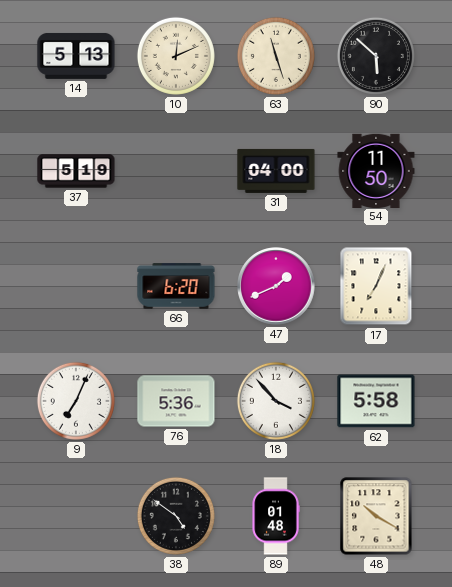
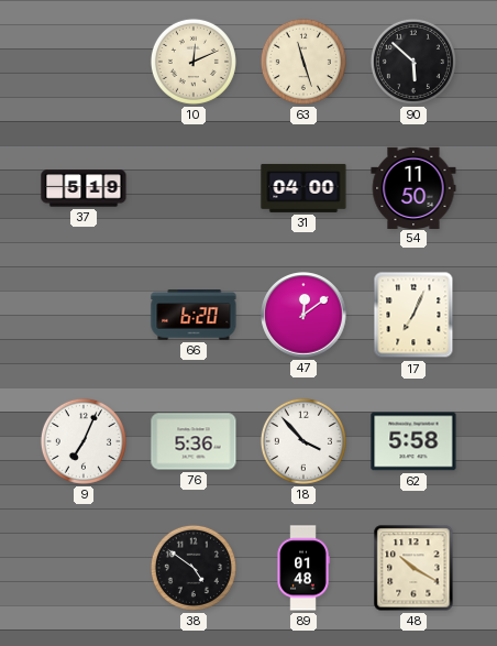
14: 5:13 -> none
47: 1:41 -> 12:09
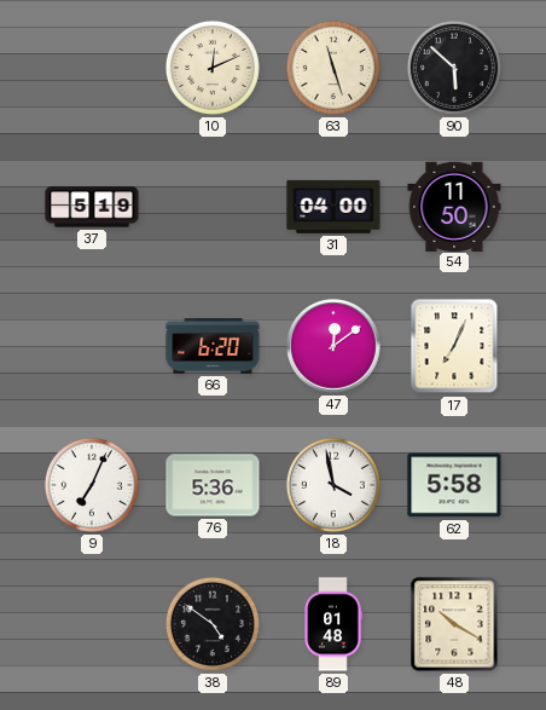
18: 3:53 -> 3:58
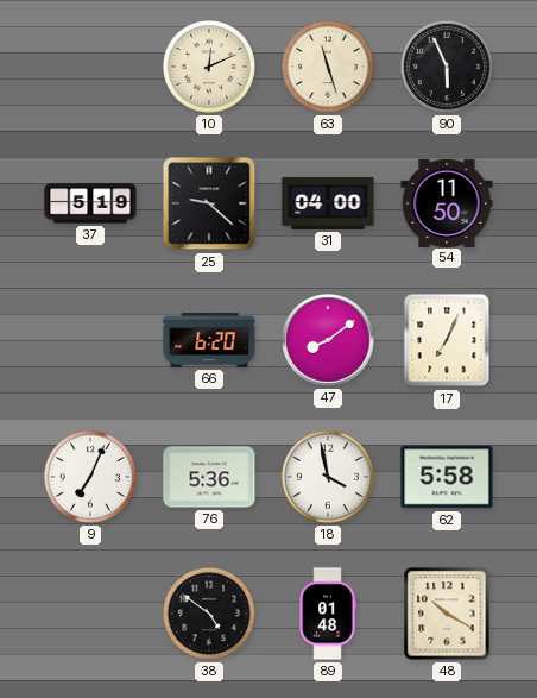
90: 5:52 -> 5:56
25: none -> 9:22
47: 12:09 -> 8:09
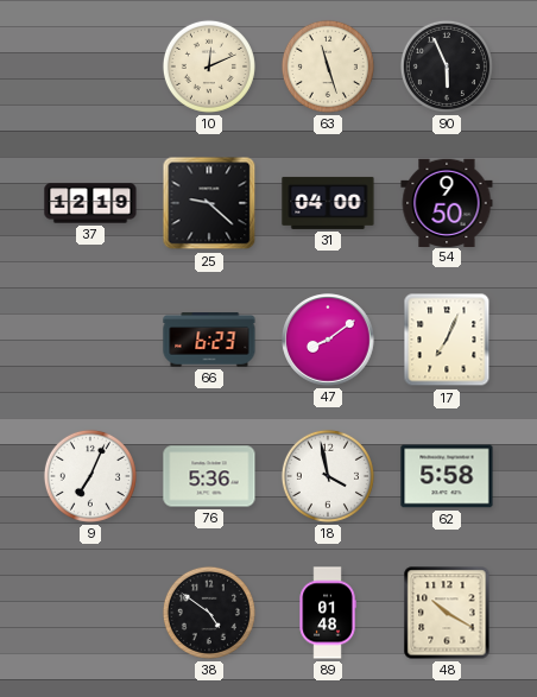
37: 5:19 -> 12:19
54: 11:50 -> 9:50
66: 6:20 -> 6:23
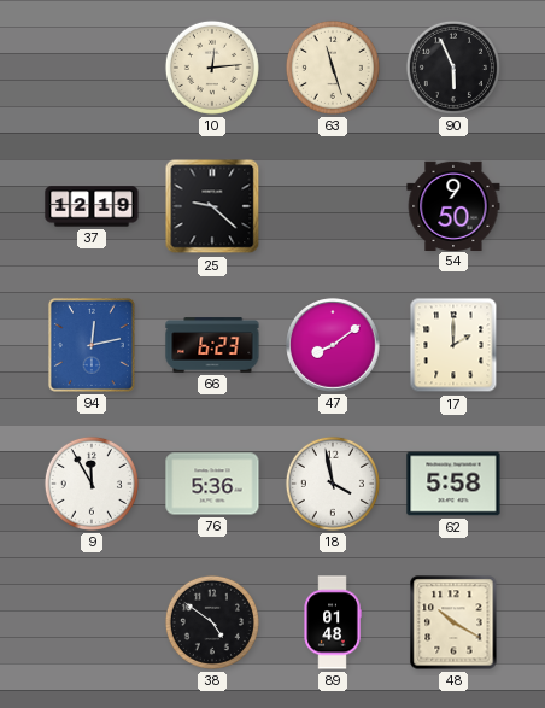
10: 12:11 -> 12:14
31: 04:00 -> none
94: none -> 12:13
17: 7:04 -> 2:00
9: 7:04 -> 11:55
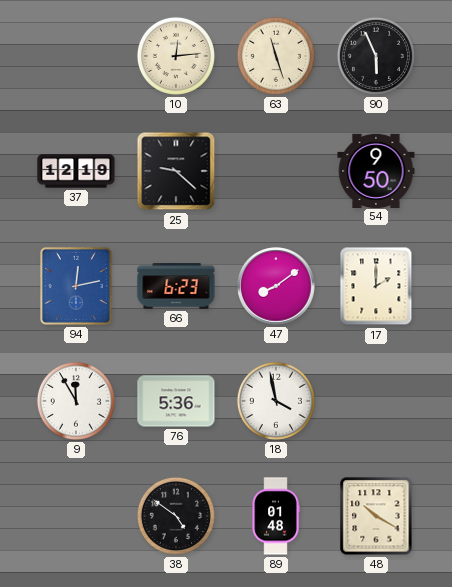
62: 5:58 -> none
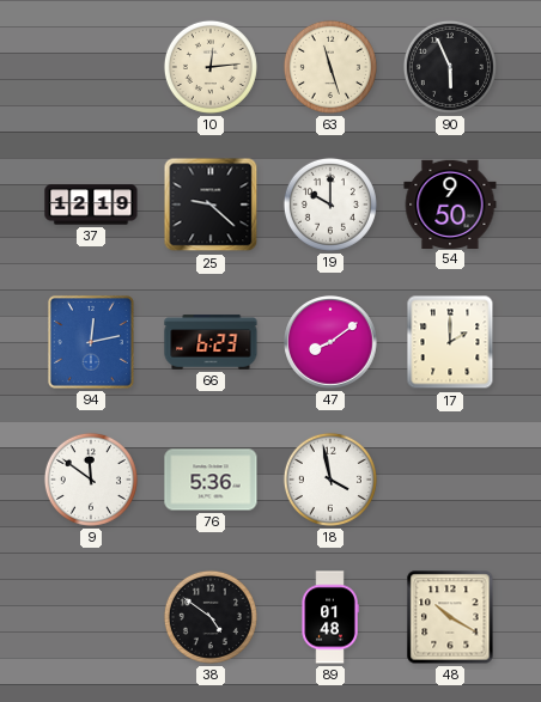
19: none -> 10:00
9: 11:55 -> 11:51
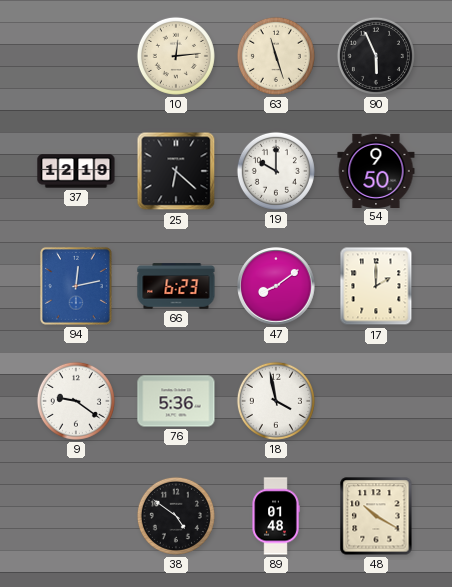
25: 9:22 -> 6:22
9: 11:51 -> 9:21
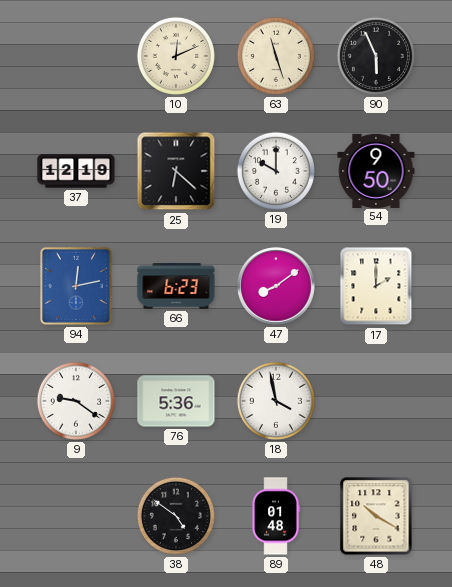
10: 12:14 -> 12:11
